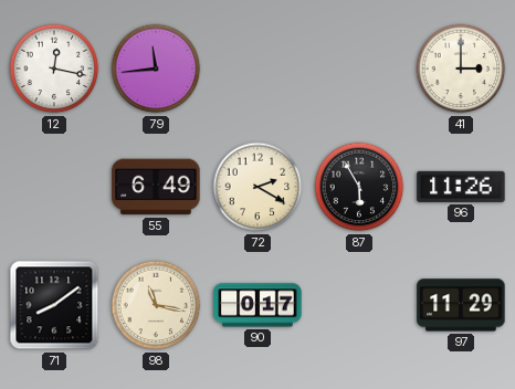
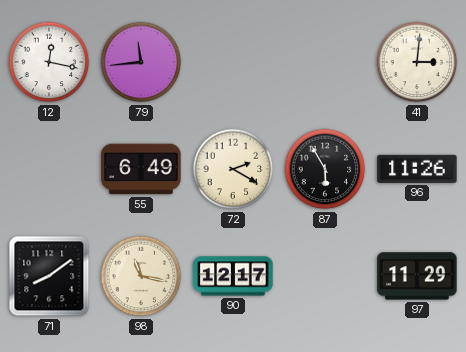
41: 3:00 -> 3:01
90: 0:17 -> 12:17
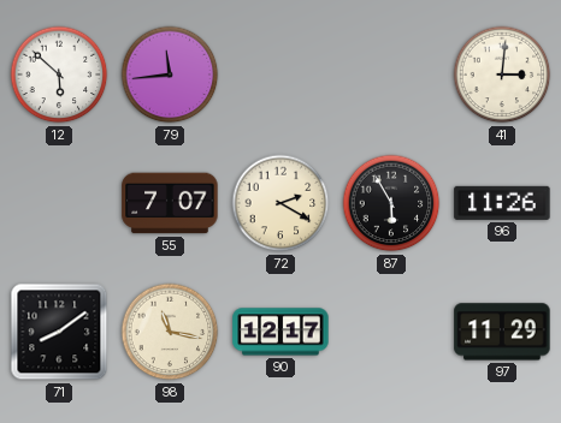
12: 12:17 -> 5:52
55: 6:49 -> 7:07
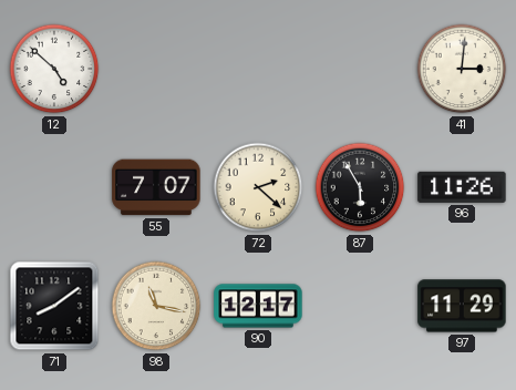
12: 5:52 -> 4:52
79: 11:44 -> none
72: 2:20 -> 2:22
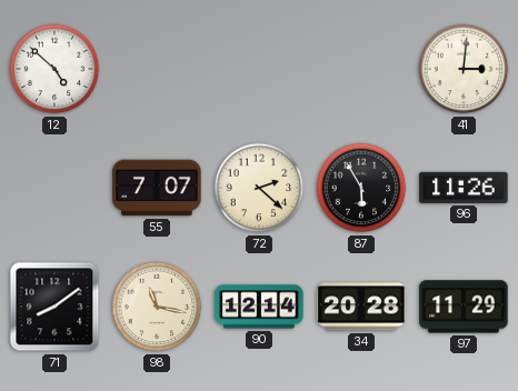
90: 12:17 -> 12:14
34: none -> 20:28
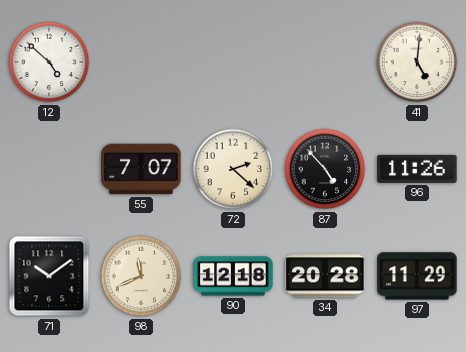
41: 3:01 -> 5:01
87: 5:55 -> 4:53
71: 8:09 -> 10:09
98: 11:17 -> 11:41
90: 12:14 -> 12:18
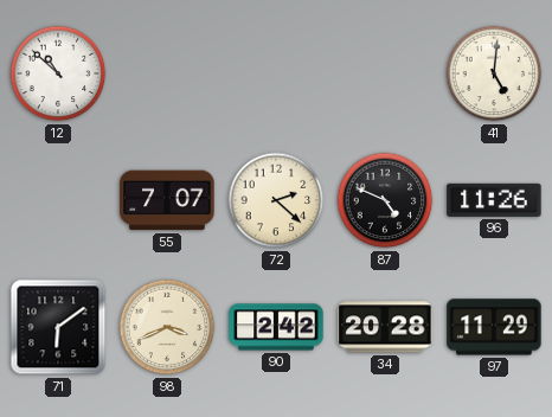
12: 4:52 -> 10:52
87: 4:53 -> 4:49
71: 10:09 -> 6:09
98: 11:41 -> 3:41
90: 12:18 -> 2:42
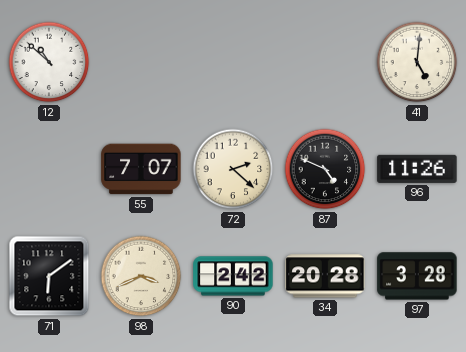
97: 11:29 -> 3:28
